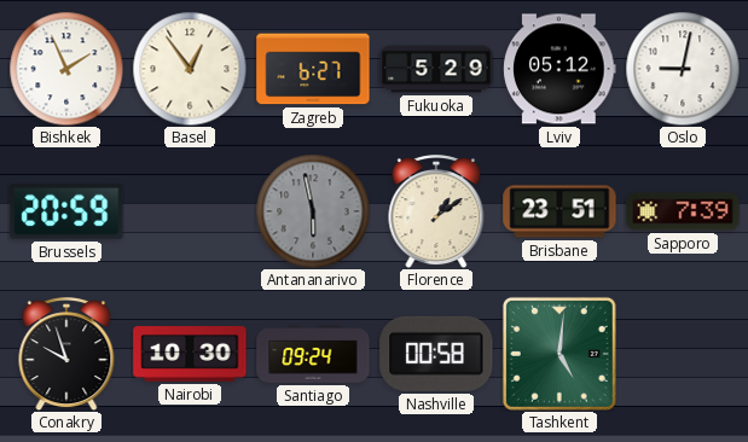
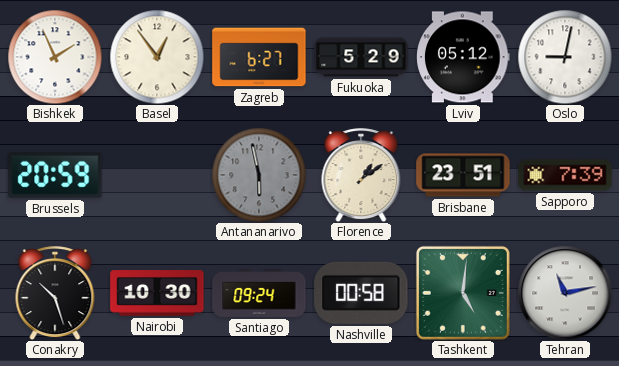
Conakry: 9:57 -> 10:27
Tehran: none -> 11:13
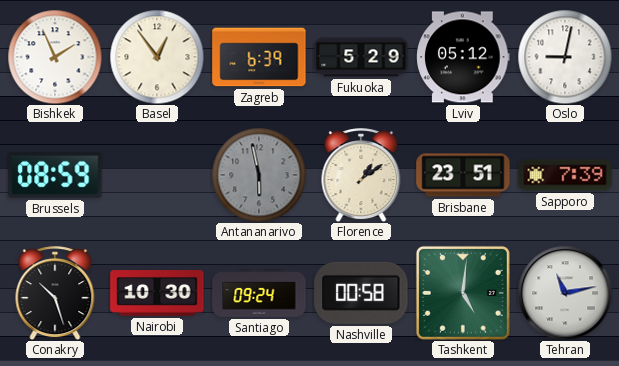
Zagreb: 6:27 -> 6:39
Brussels: 20:59 -> 08:59
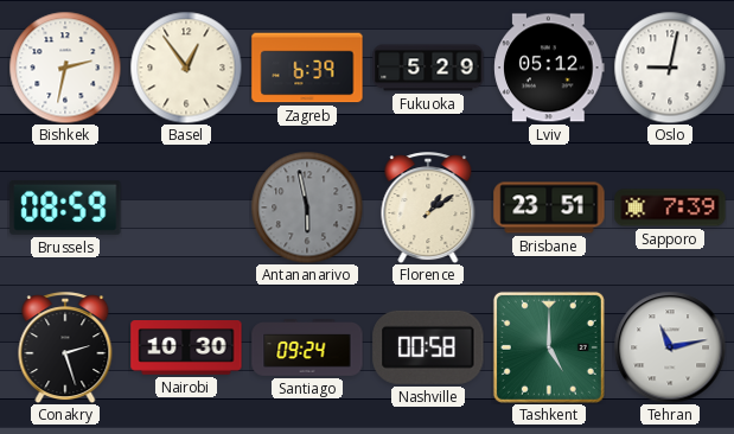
Bishkek: 1:56 -> 2:32
Conakry: 10:27 -> 2:27
Tashkent: 5:01 -> 5:00
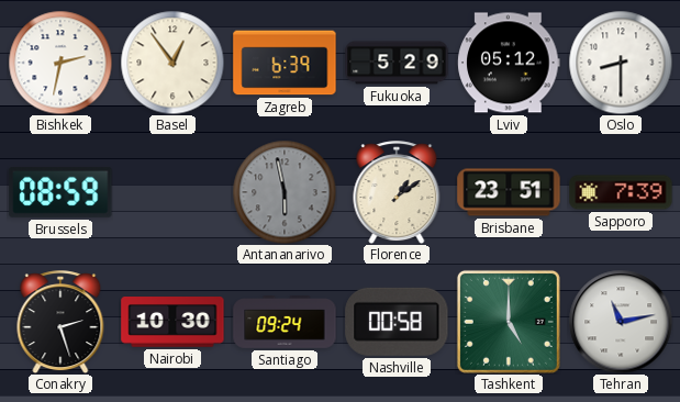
Oslo: 9:02 -> 8:30
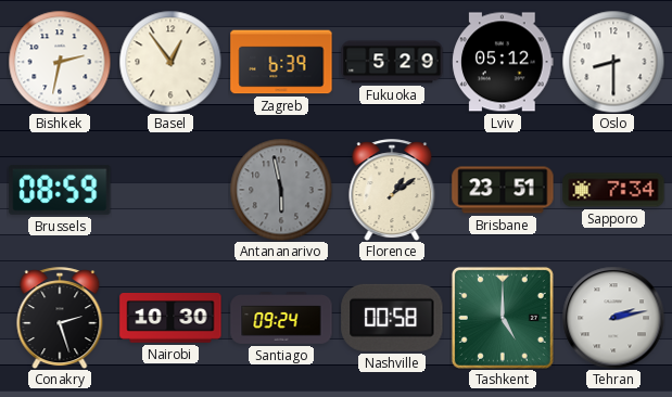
Sapporo: 7:39 -> 7:34
Tehran: 11:13 -> 2:13
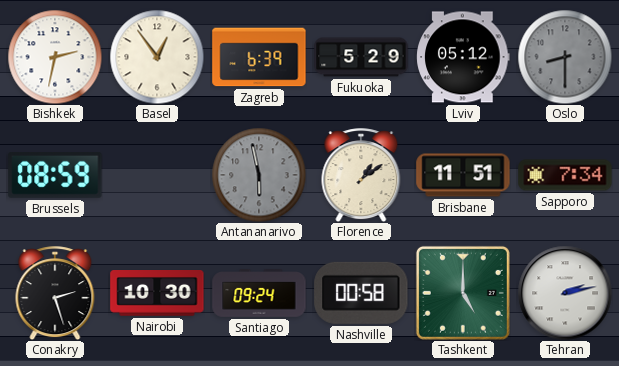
Oslo dial: white -> grey
Brisbane: 23:51 -> 11:51
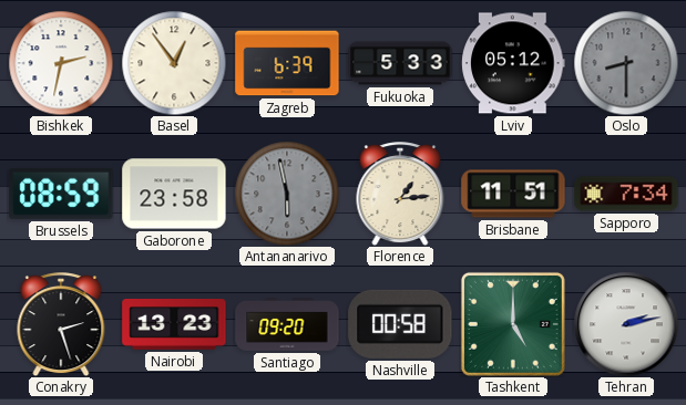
Fukuoka: 5:29 -> 5:33
Gaborone: none -> 23:58
Florence: 1:09 -> 1:14
Nairobi: 10:30 -> 13:23
Santiago: 09:24 -> 09:20
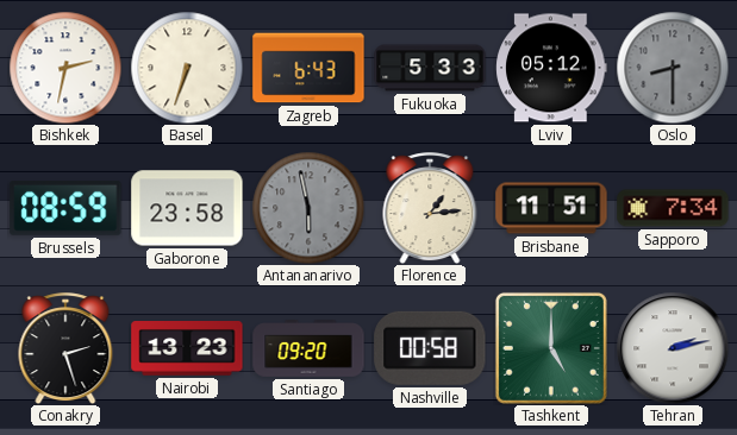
Basel: 12:54 -> 6:33
Zagreb: 6:39 -> 6:43
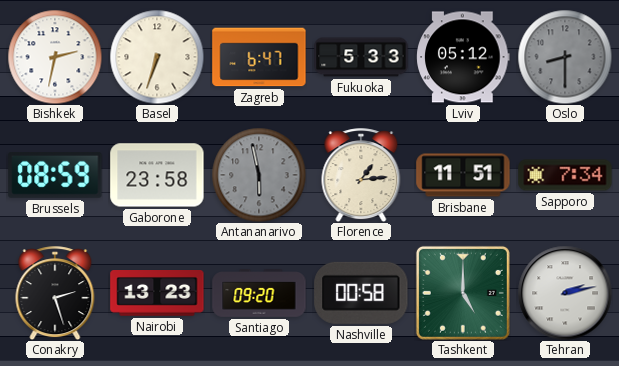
Zagreb: 6:43 -> 6:47
